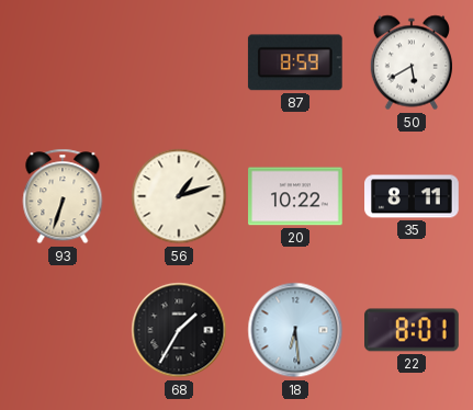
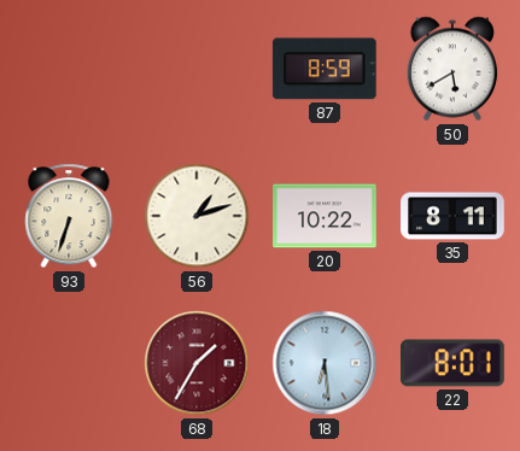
68 dial: black -> burgundy
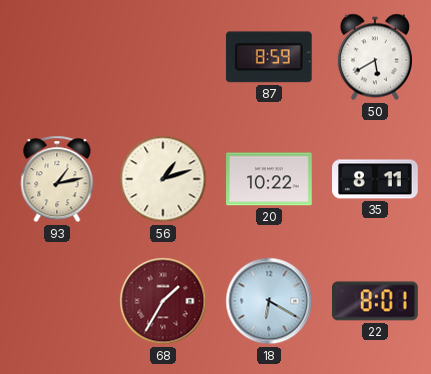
93: 6:33 -> 1:13
18: 6:29 -> 6:20
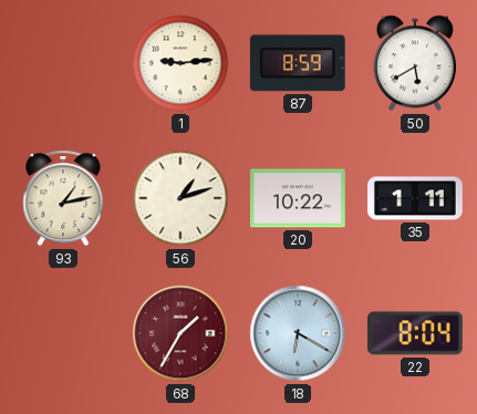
1: none -> 9:14
35: 8:11 -> 1:11
22: 8:01 -> 8:04
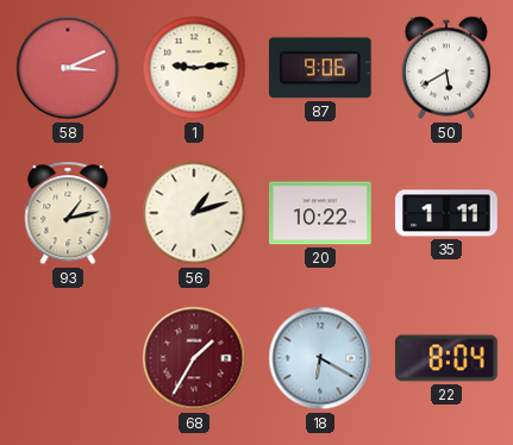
58: none -> 3:11
87: 8:59 -> 9:06
